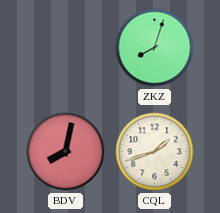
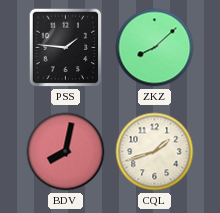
PSS: none -> 1:46
ZKZ: 8:03 -> 8:08
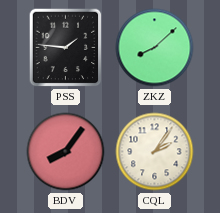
BDV: 8:02 -> 8:06
CQL: 1:42 -> 2:06
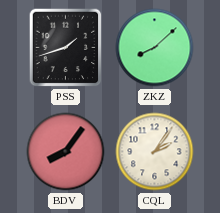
PSS: 1:46 -> 1:42
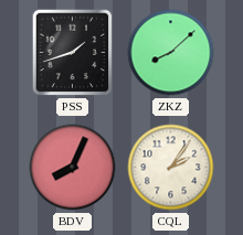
BDV: 8:06 -> 8:04
